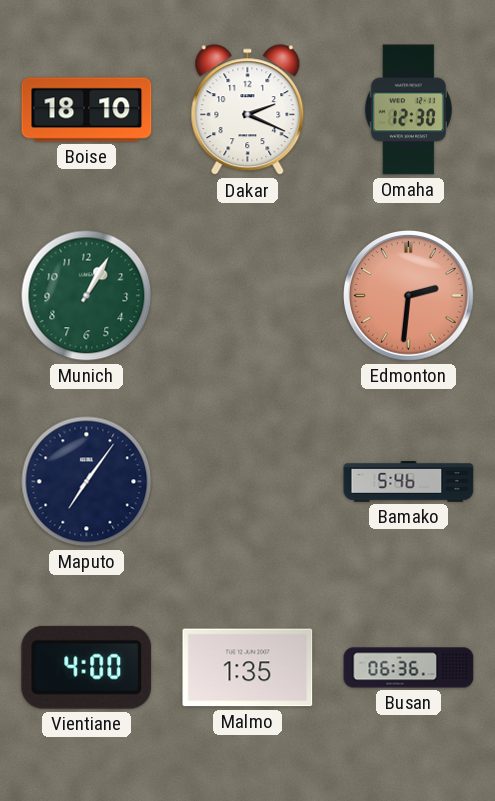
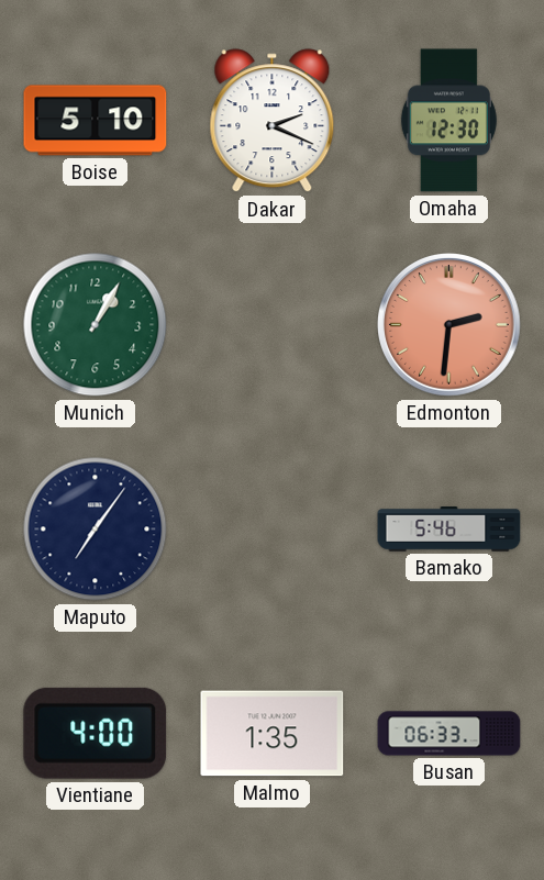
Boise: 18:10 -> 5:10
Busan: 06:36 -> 06:33
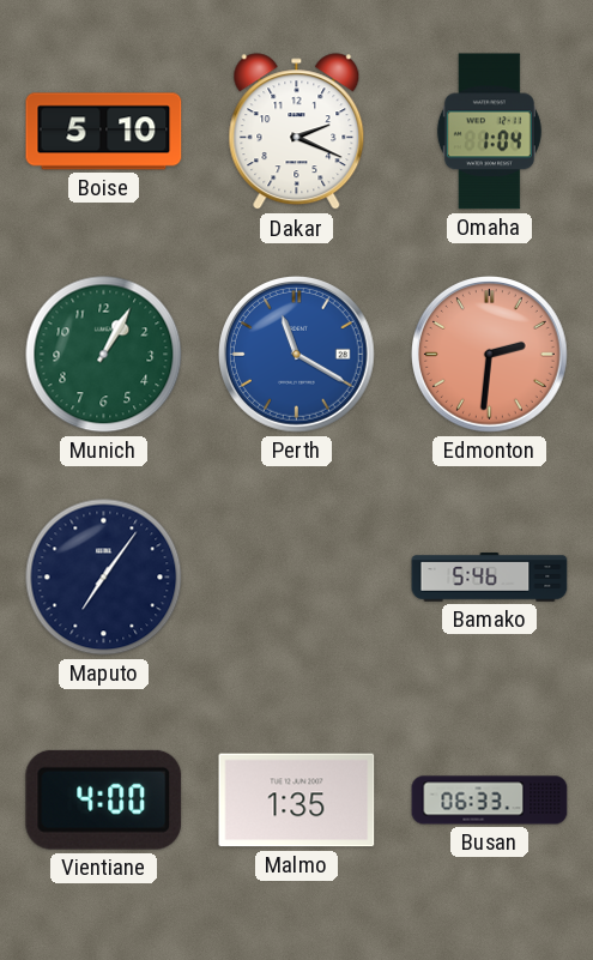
Omaha: 12:30 -> 1:04
Perth: none -> 11:20
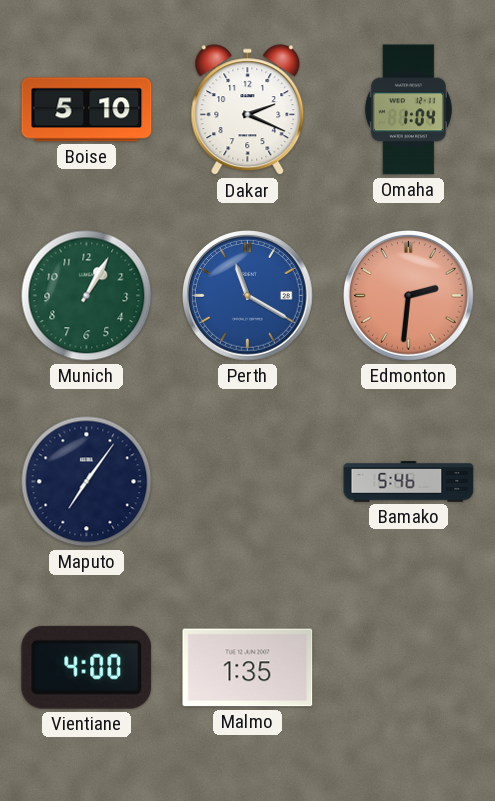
Busan: 06:33 -> none
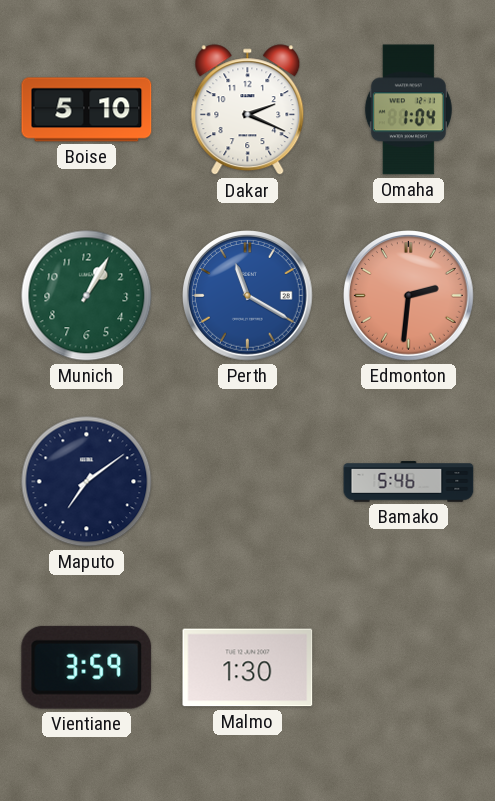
Maputo: 7:06 -> 7:09
Vientiane: 4:00 -> 3:59
Malmo: 1:35 -> 1:30
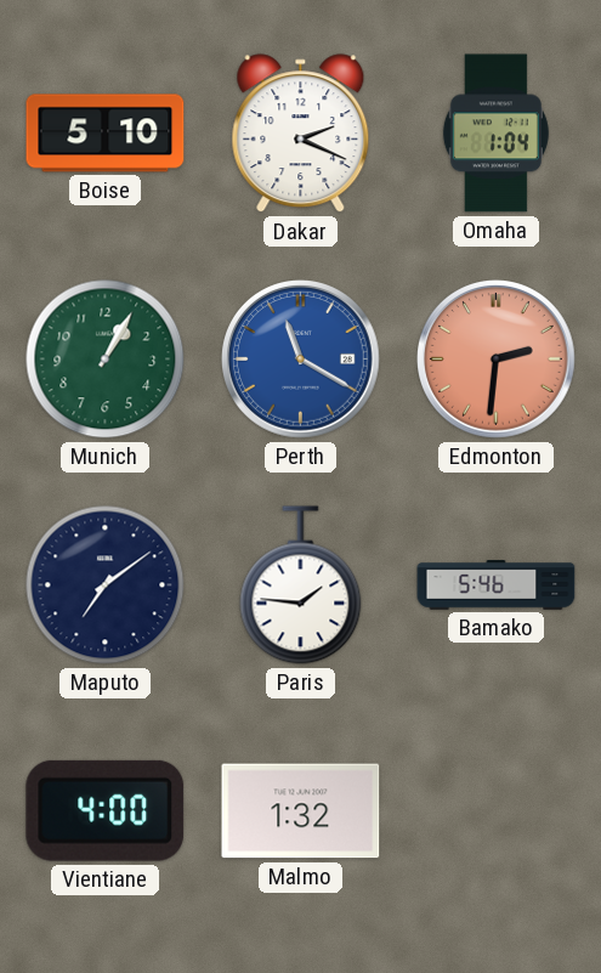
Paris: none -> 1:46
Vientiane: 3:59 -> 4:00
Malmo: 1:30 -> 1:32
